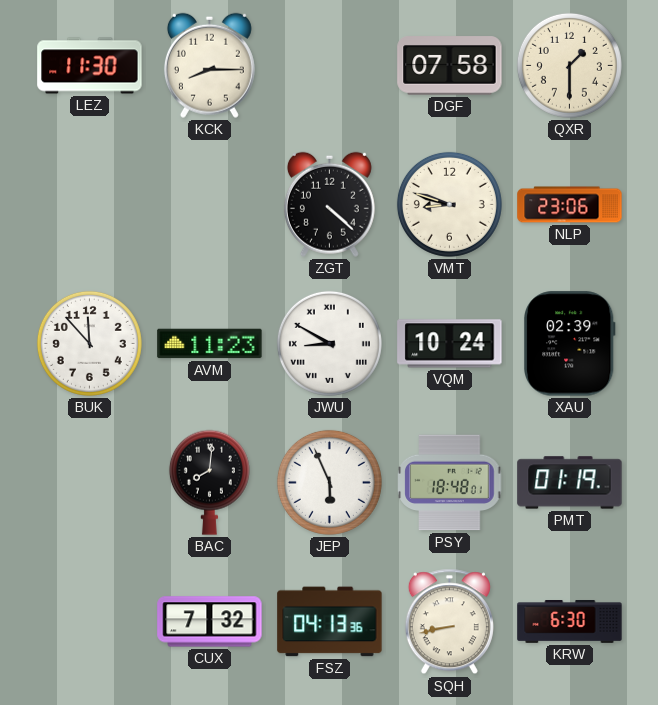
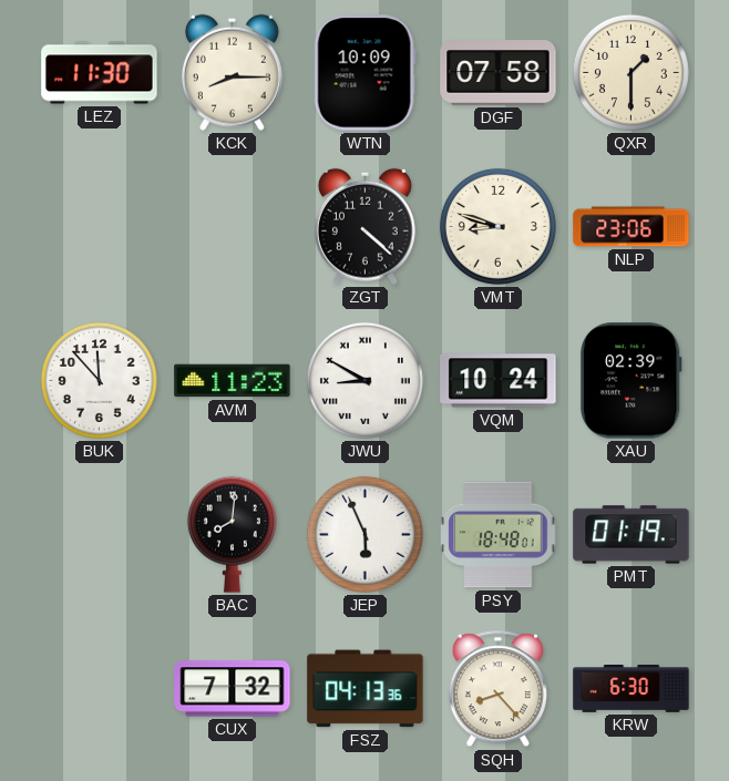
WTN: none -> 10:09
SQH: 8:43 -> 8:23
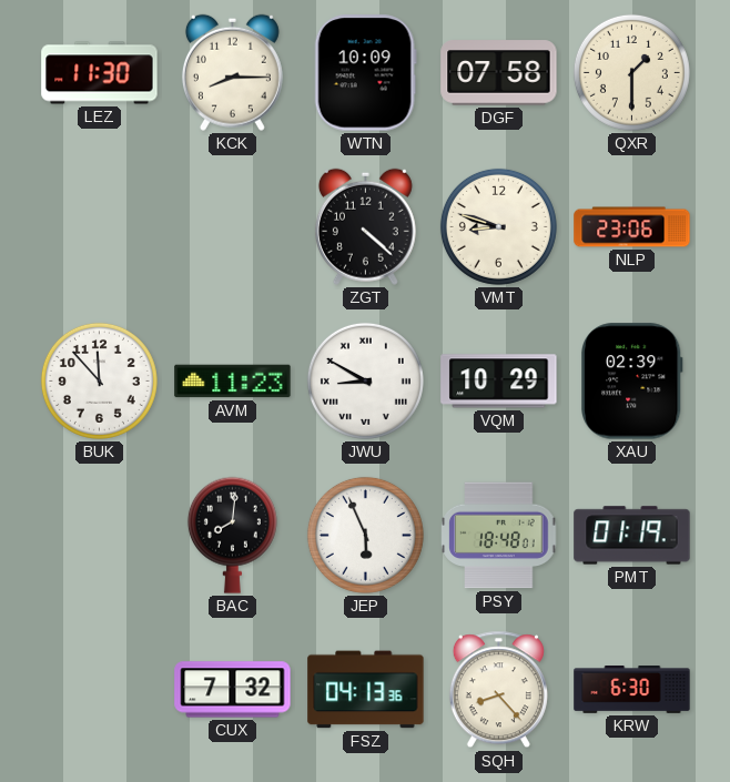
VQM: 10:24 -> 10:29
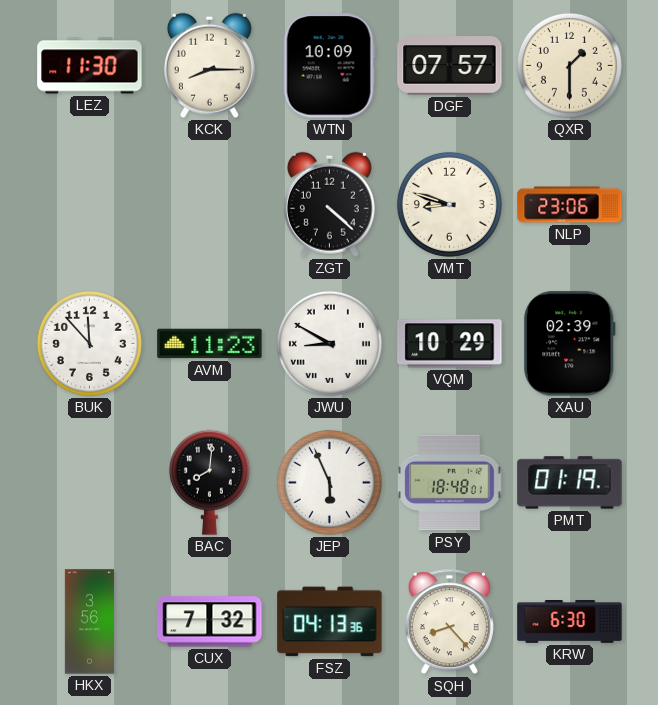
DGF: 07:58 -> 07:57
HKX: none -> 3:56
